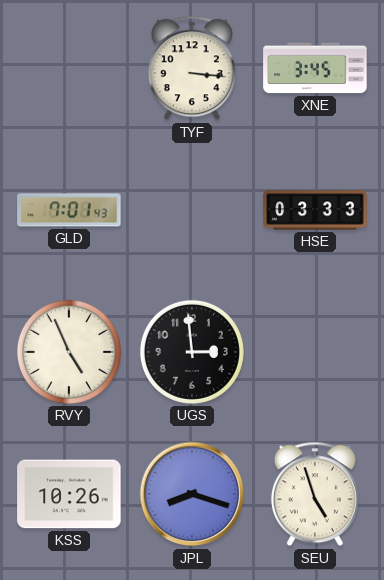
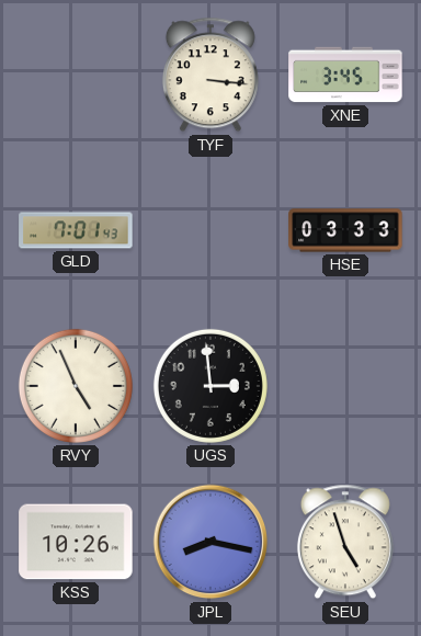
JPL: 8:18 -> 8:17
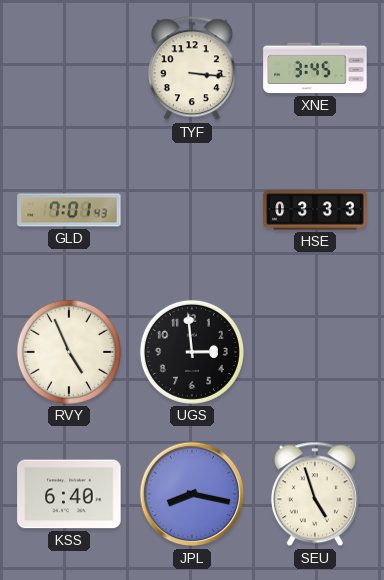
KSS: 10:26 -> 6:40
